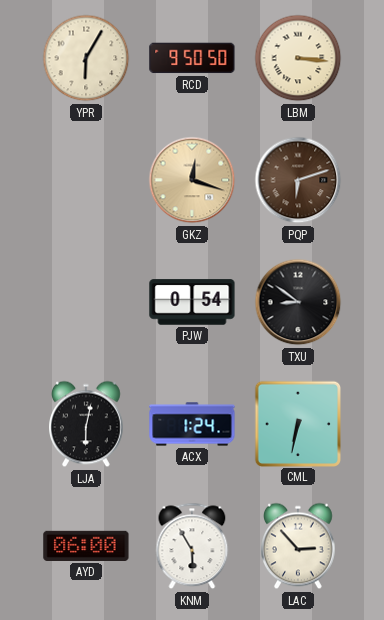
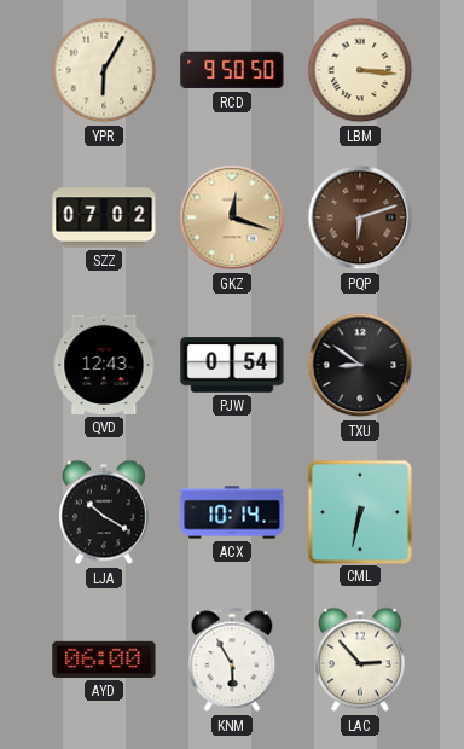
SZZ: none -> 07:02
QVD: none -> 12:43
LJA: 6:02 -> 10:20
ACX: 1:24 -> 10:14
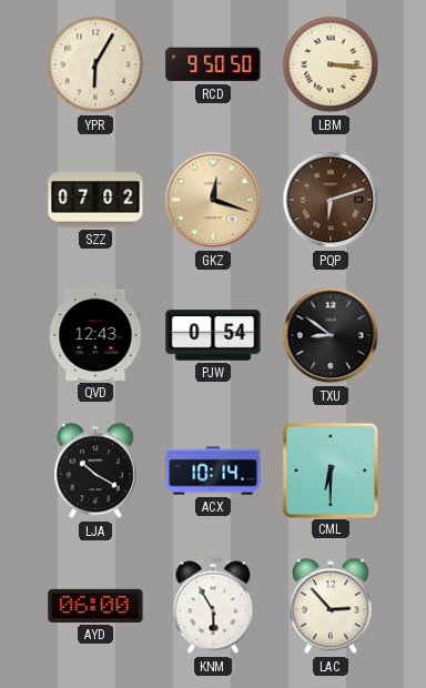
CML: 6:32 -> 6:30
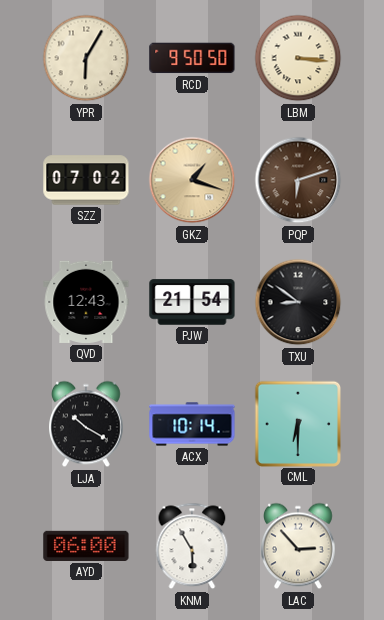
GKZ: 12:18 -> 1:18
PJW: 0:54 -> 21:54
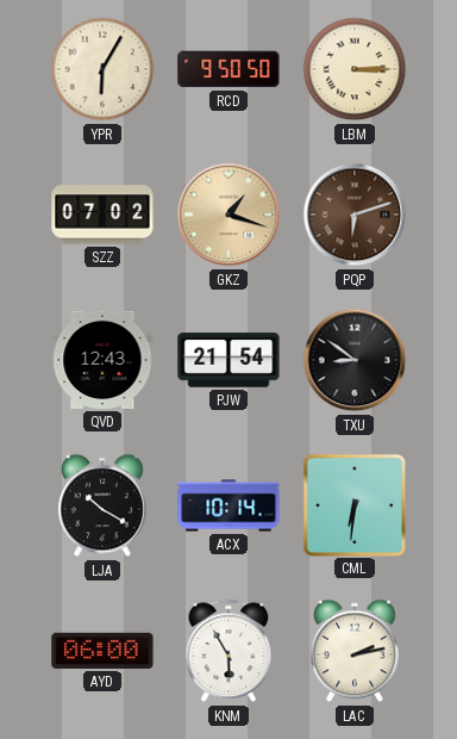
LBM: 3:16 -> 3:15
CML: 6:30 -> 6:31
LAC: 2:53 -> 2:13
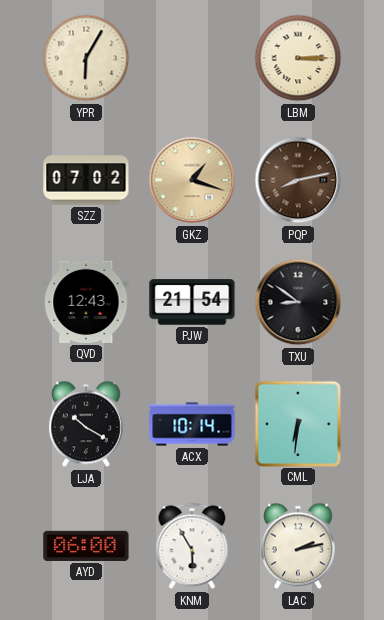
RCD: 9:50 -> none
PQP: 6:12 -> 8:13
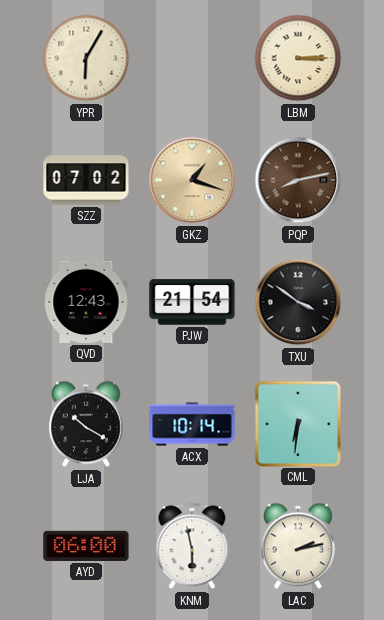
TXU: 8:51 -> 3:51
KNM: 5:55 -> 5:58
